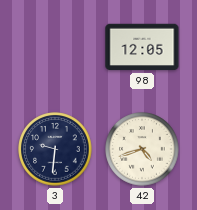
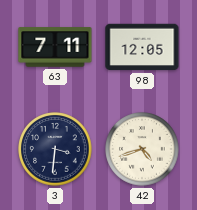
63: none -> 7:11
3: 9:31 -> 3:31
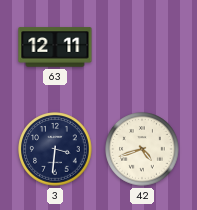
63: 7:11 -> 12:11
98: 12:05 -> none
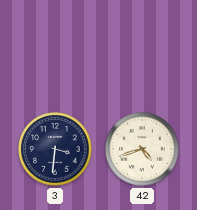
63: 12:11 -> none
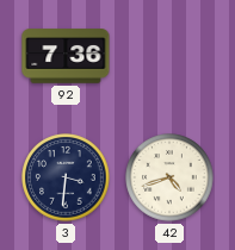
92: none -> 7:36
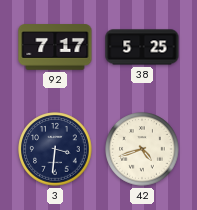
92: 7:36 -> 7:17
38: none -> 5:25
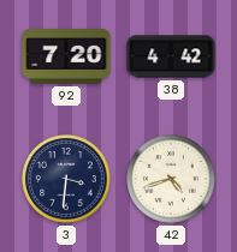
92: 7:17 -> 7:20
38: 5:25 -> 4:42
